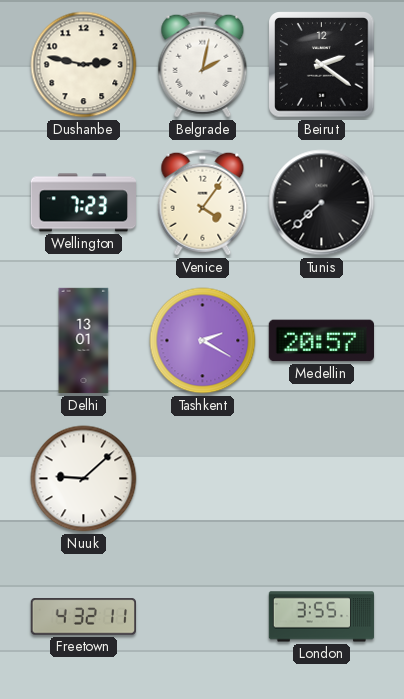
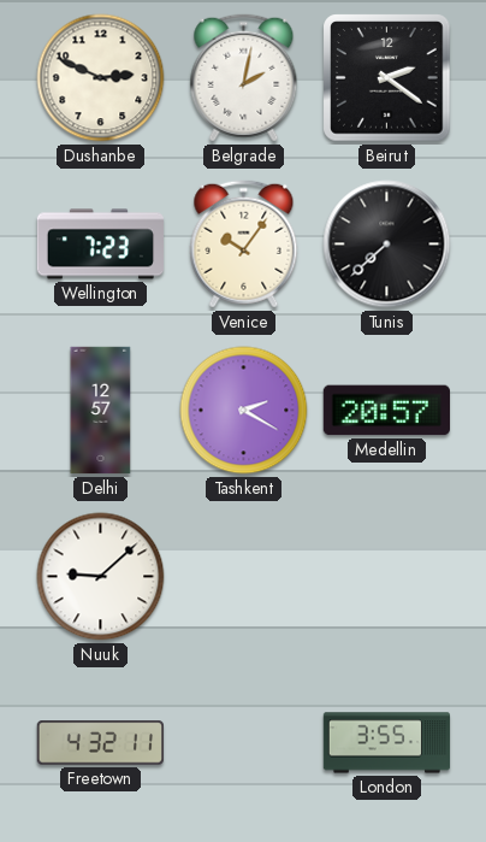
Dushanbe: 2:47 -> 2:49
Venice: 4:06 -> 10:06
Delhi: 13:01 -> 12:57
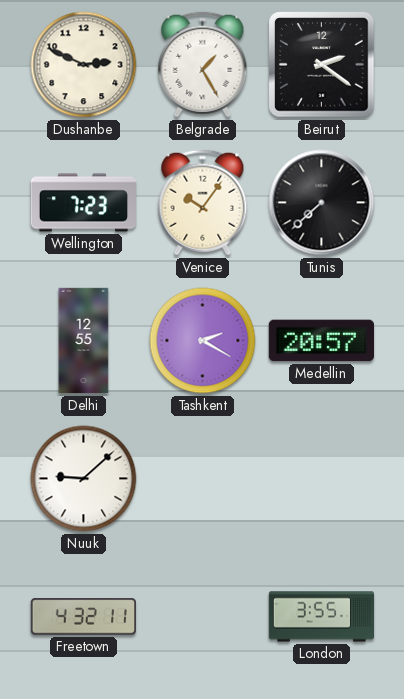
Belgrade: 2:02 -> 1:25
Delhi: 12:57 -> 12:55
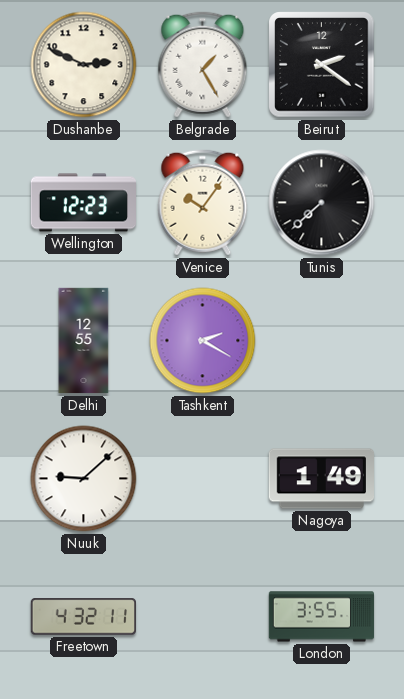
Wellington: 7:23 -> 12:23
Medellin: 20:57 -> none
Nagoya: none -> 1:49
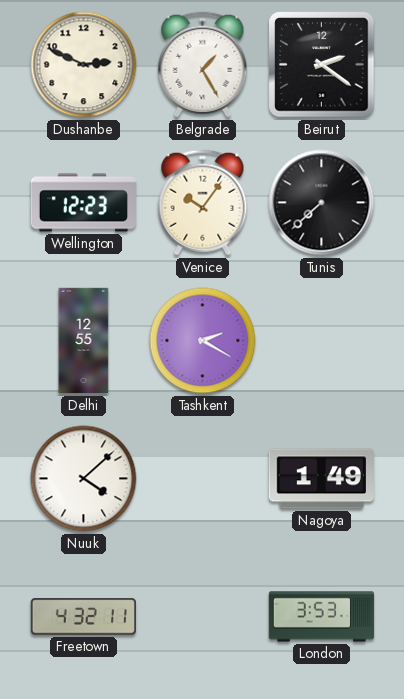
Nuuk: 9:08 -> 4:08
London: 3:55 -> 3:53
